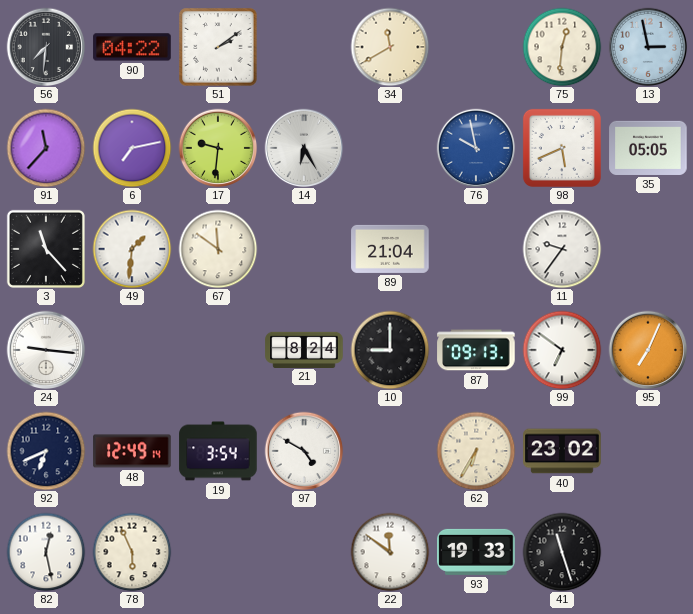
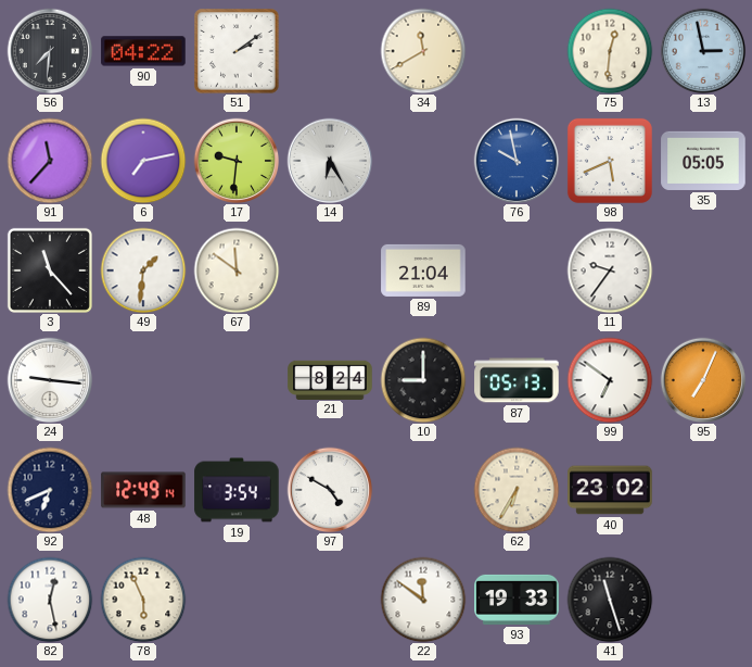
87: 09:13 -> 05:13
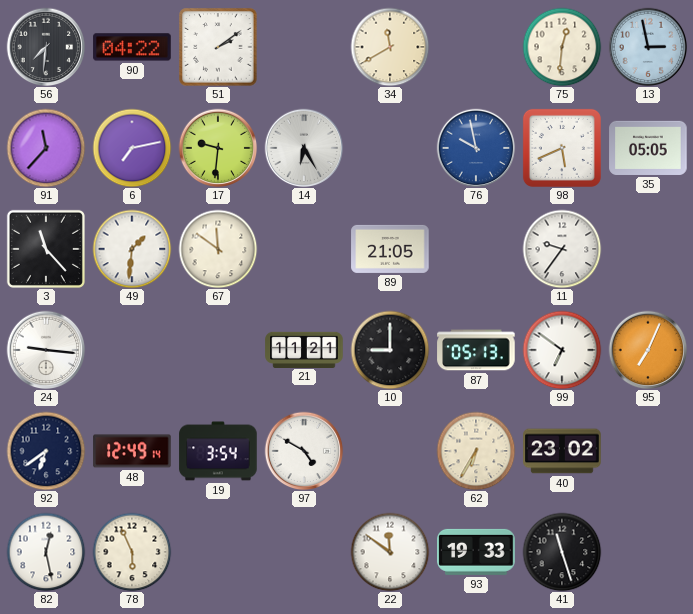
89: 21:04 -> 21:05
21: 8:24 -> 11:21
92: 6:41 -> 6:39
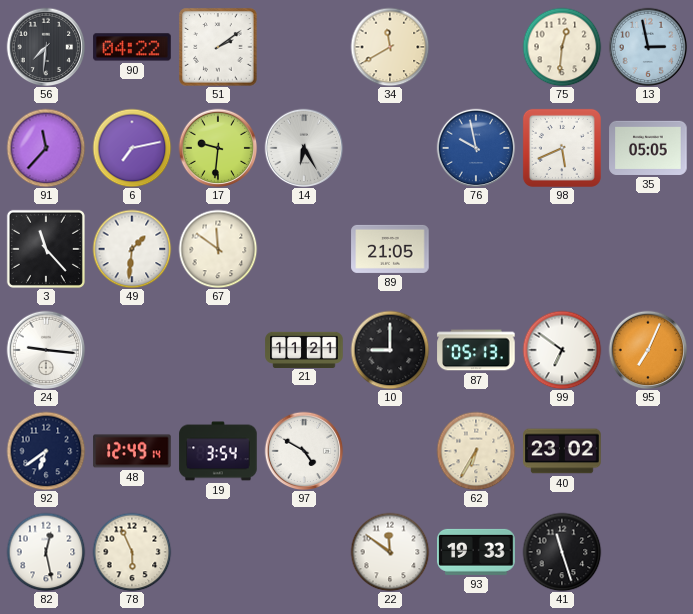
11: 9:36 -> none
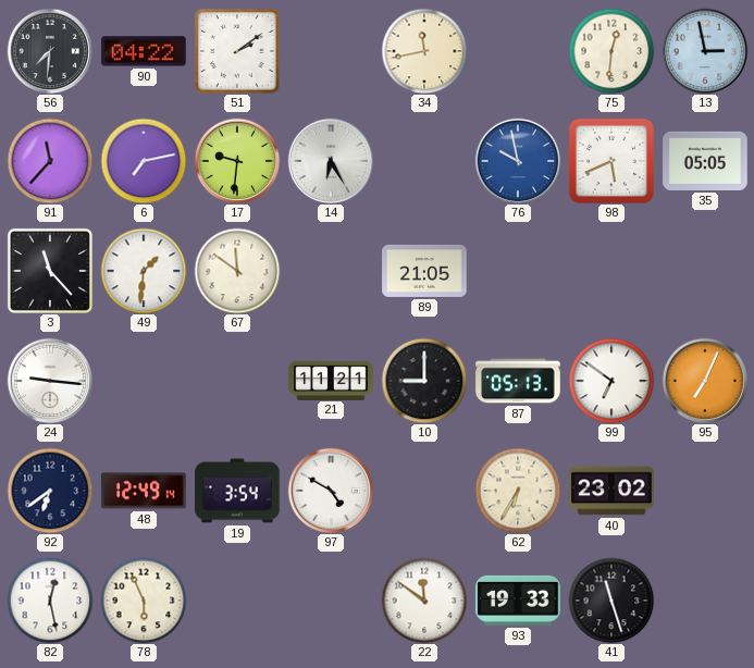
34: 11:40 -> 11:43
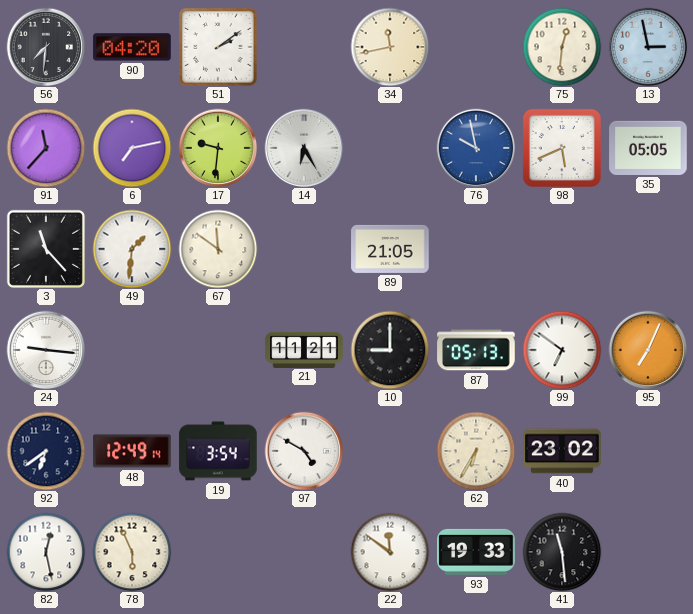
90: 04:22 -> 04:20
41: 11:27 -> 11:29
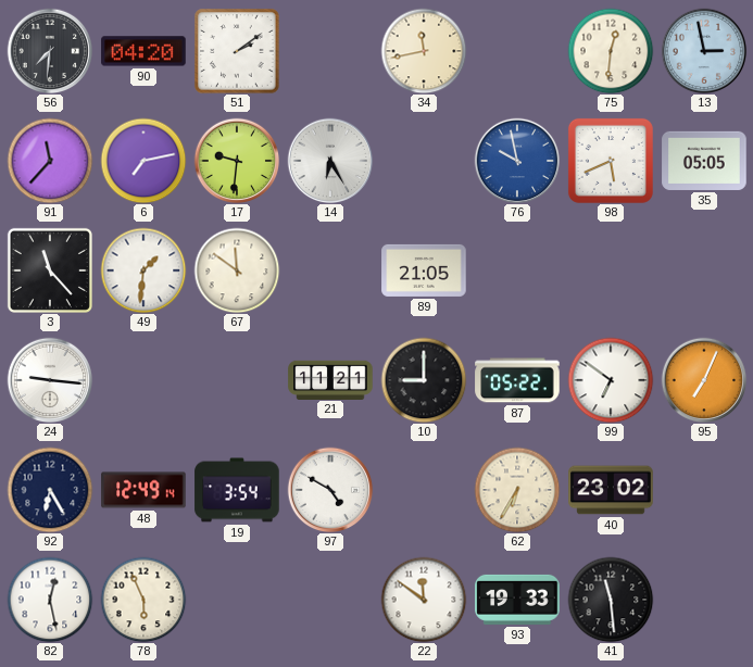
87: 05:13 -> 05:22
92: 6:39 -> 6:25
